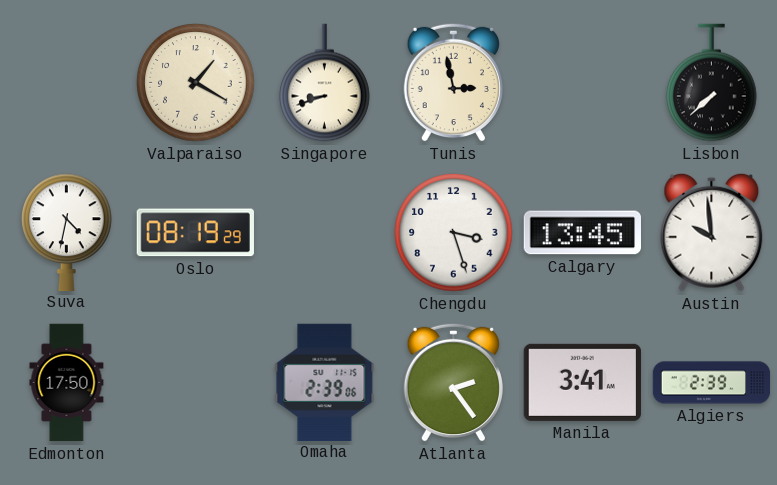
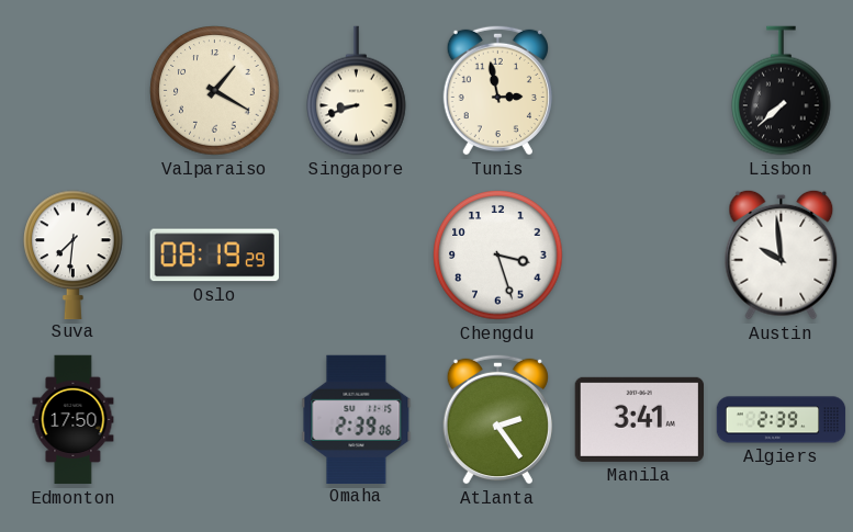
Suva: 4:32 -> 7:31
Calgary: 13:45 -> none
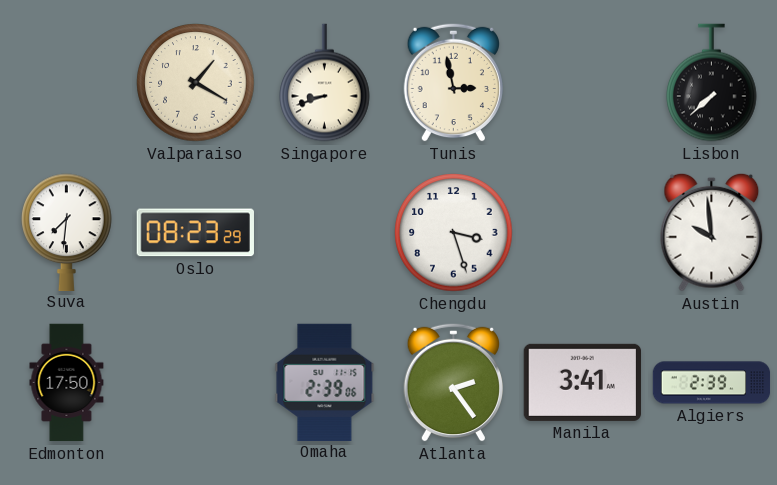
Oslo: 08:19 -> 08:23
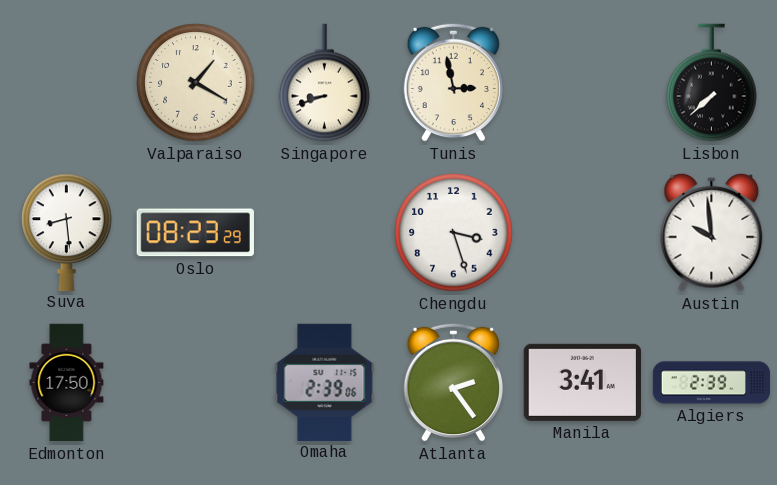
Suva: 7:31 -> 8:29
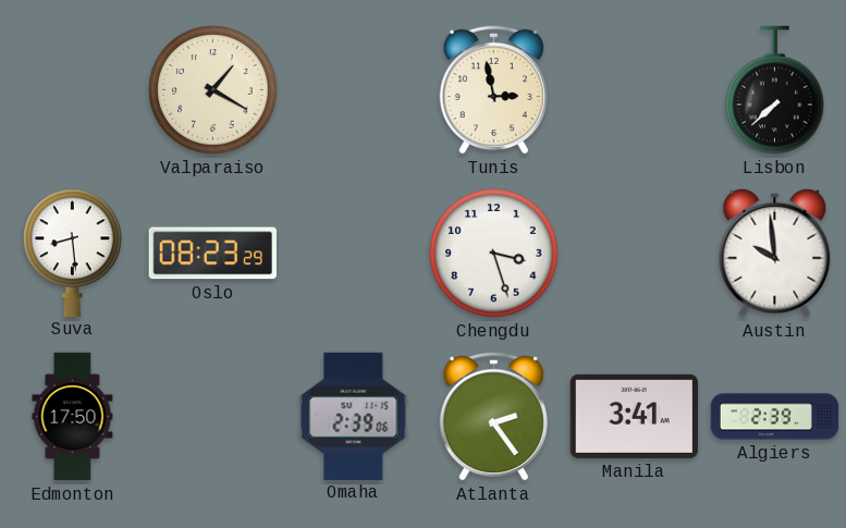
Singapore: 8:42 -> none
